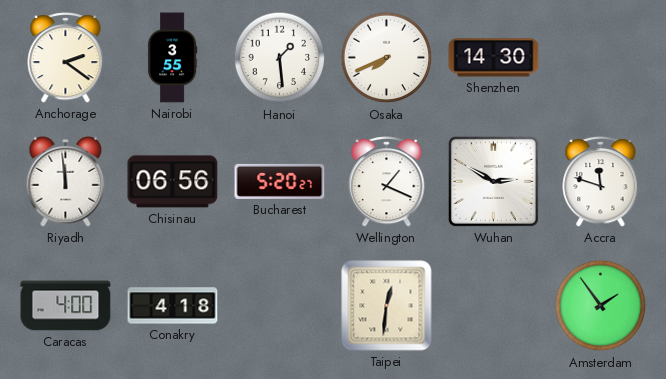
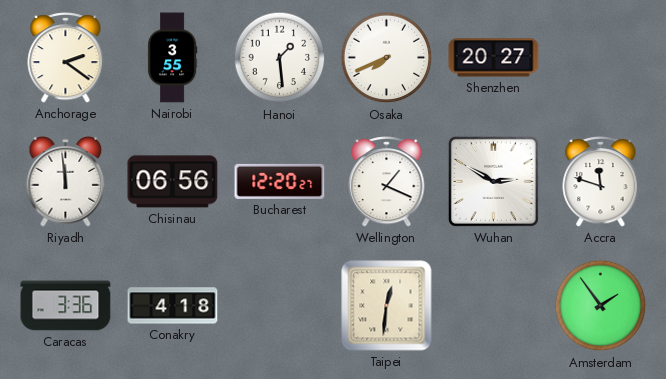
Shenzhen: 14:30 -> 20:27
Bucharest: 5:20 -> 12:20
Caracas: 4:00 -> 3:36
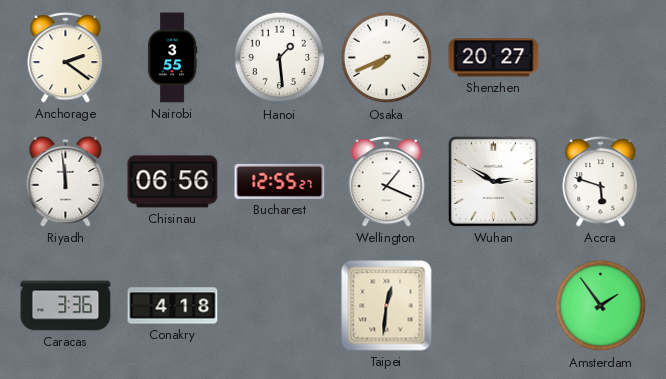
Bucharest: 12:20 -> 12:55
Accra: 11:48 -> 5:48
